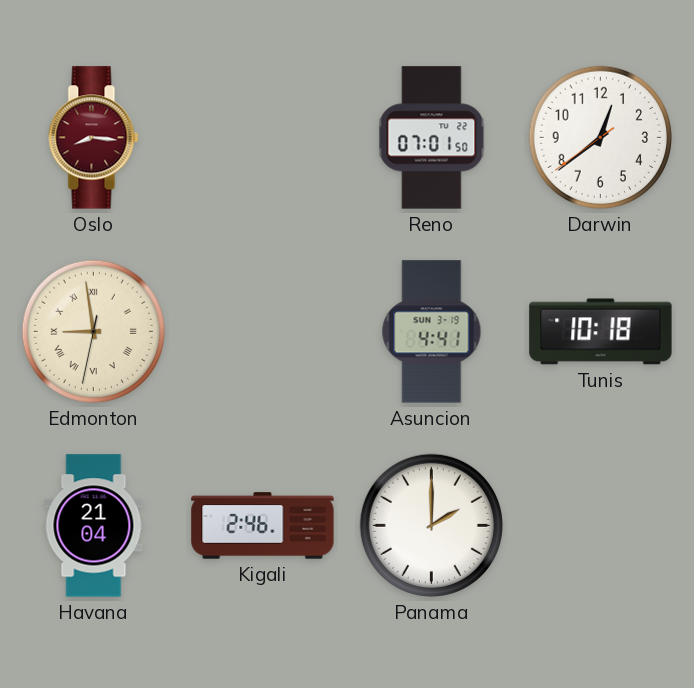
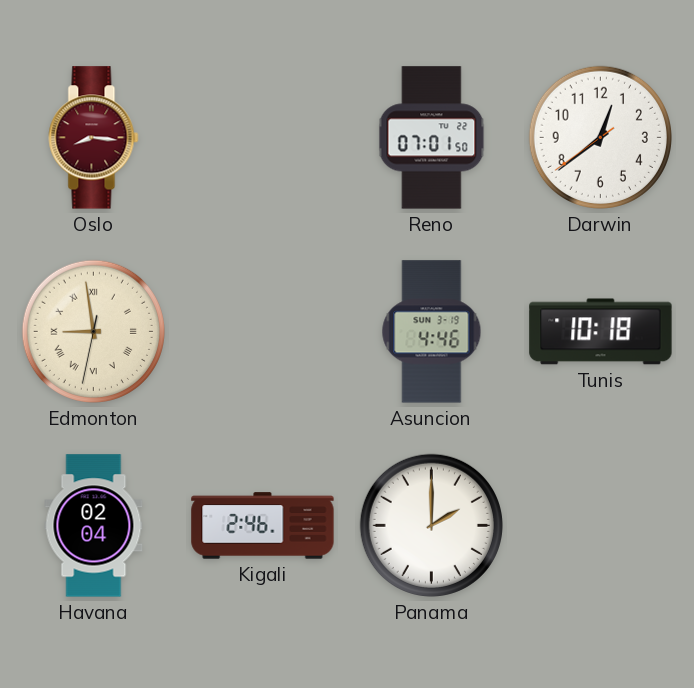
Asuncion: 4:41 -> 4:46
Havana: 21:04 -> 02:04
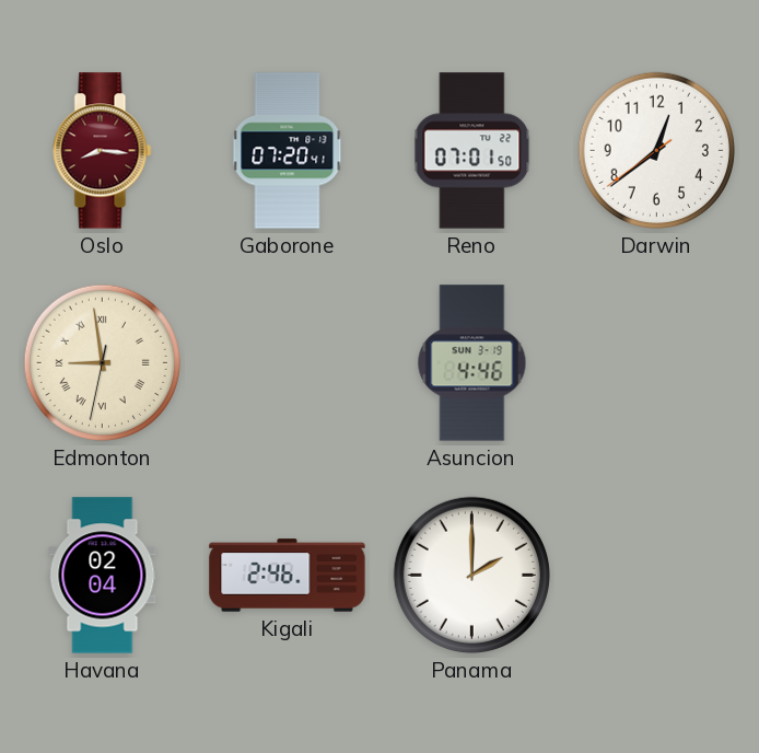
Gaborone: none -> 07:20
Tunis: 10:18 -> none
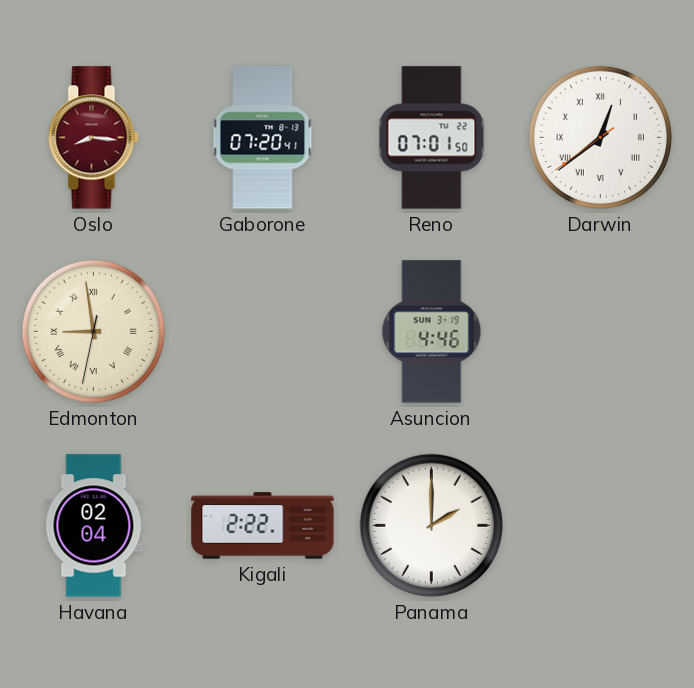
Darwin numerals: Arabic -> Roman
Kigali: 2:46 -> 2:22
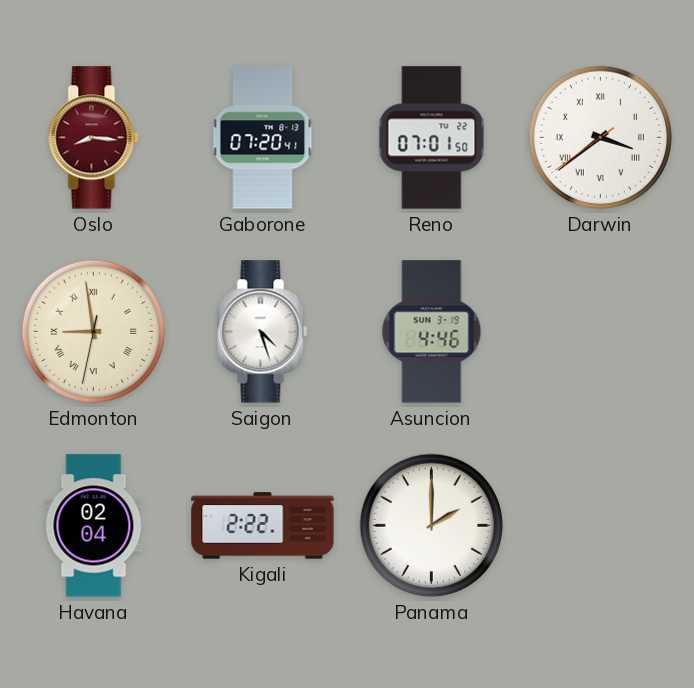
Darwin: 12:38 -> 3:38
Saigon: none -> 4:27
